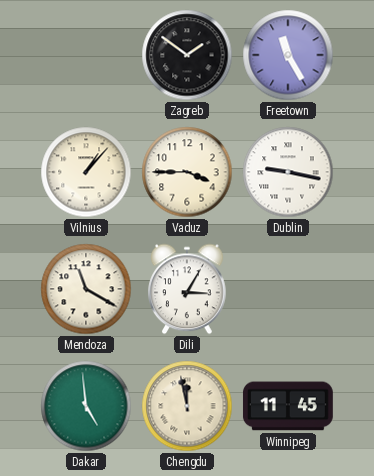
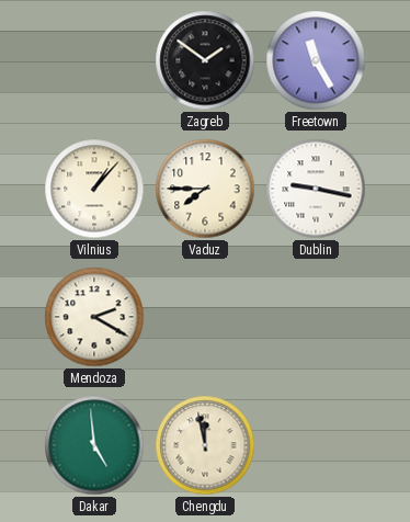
Vaduz: 3:45 -> 7:45
Mendoza: 11:20 -> 2:20
Dili: 3:05 -> none
Winnipeg: 11:45 -> none
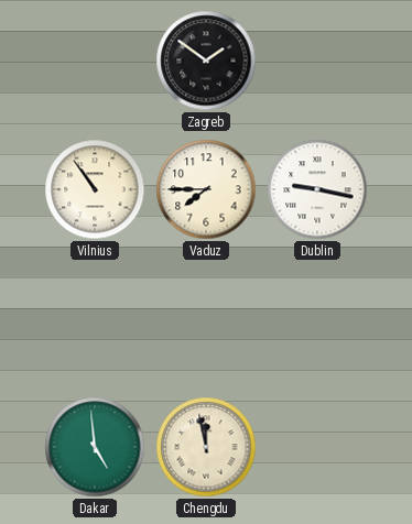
Freetown: 11:25 -> none
Vilnius: 1:07 -> 10:54
Mendoza: 2:20 -> none
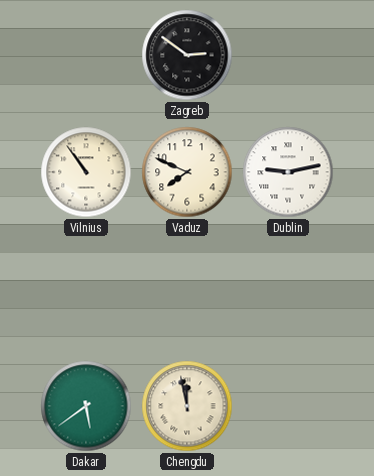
Zagreb: 1:51 -> 2:51
Vaduz: 7:45 -> 7:49
Dublin: 9:17 -> 9:13
Dakar: 4:59 -> 5:39
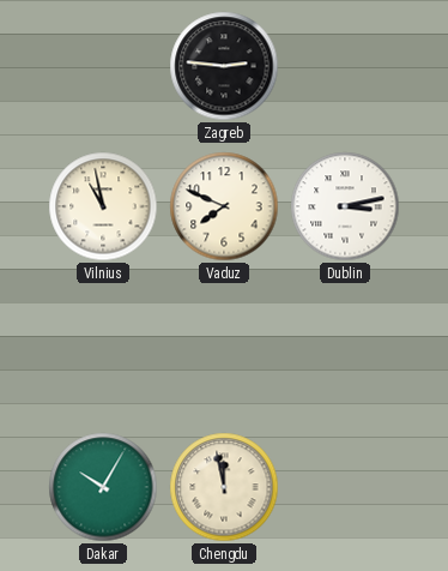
Zagreb: 2:51 -> 2:46
Vilnius: 10:54 -> 10:58
Dublin: 9:13 -> 3:13
Dakar: 5:39 -> 10:05
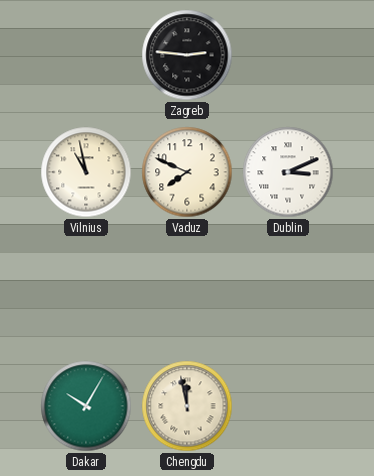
Dublin: 3:13 -> 3:11
